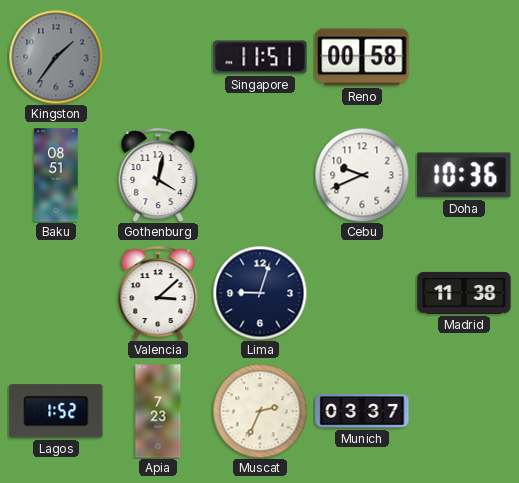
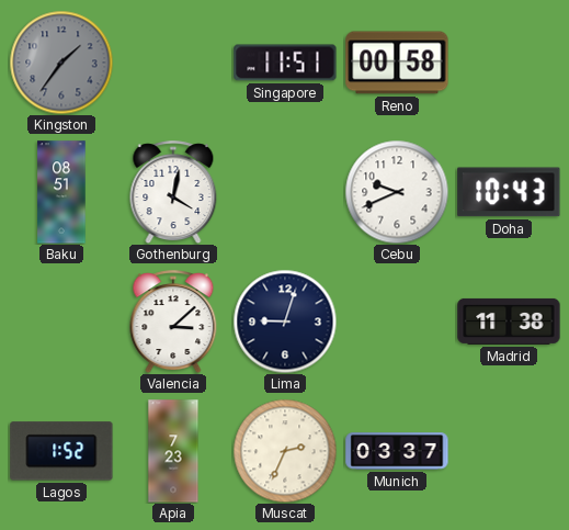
Doha: 10:36 -> 10:43
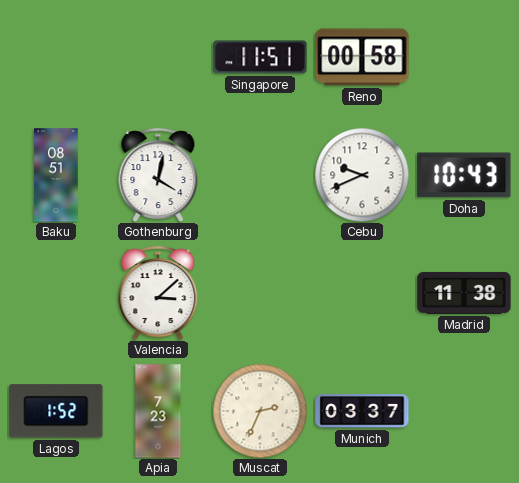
Kingston: 1:36 -> none
Lima: 9:03 -> none
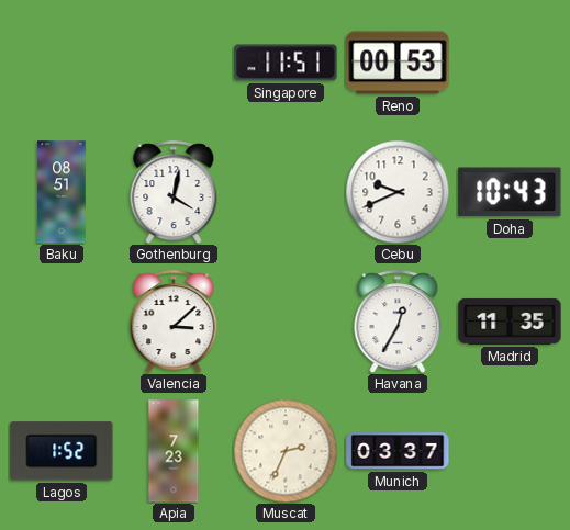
Reno: 00:58 -> 00:53
Havana: none -> 12:35
Madrid: 11:38 -> 11:35
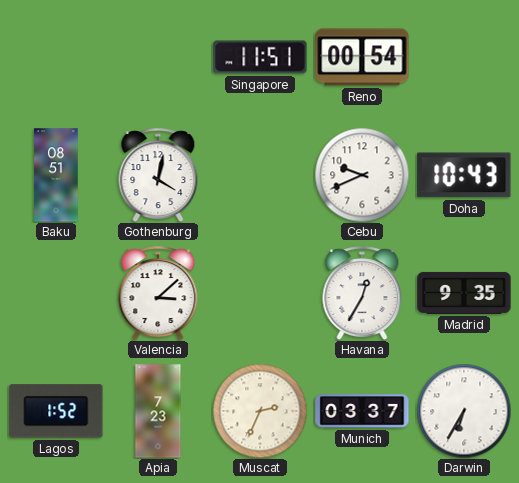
Reno: 00:53 -> 00:54
Madrid: 11:35 -> 9:35
Darwin: none -> 6:35
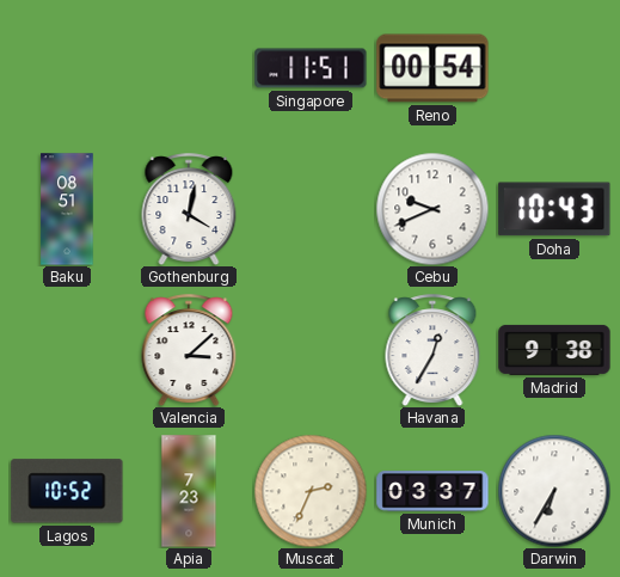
Madrid: 9:35 -> 9:38
Lagos: 1:52 -> 10:52
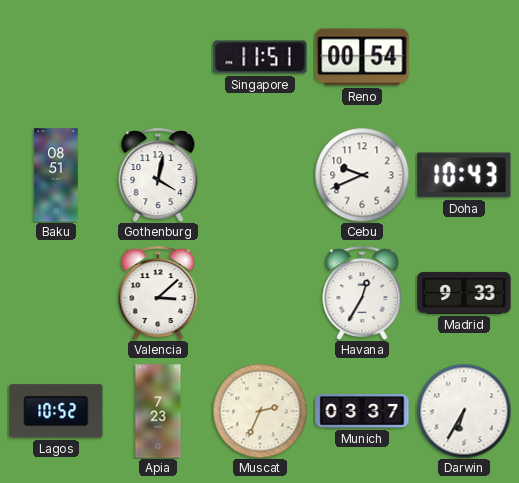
Madrid: 9:38 -> 9:33
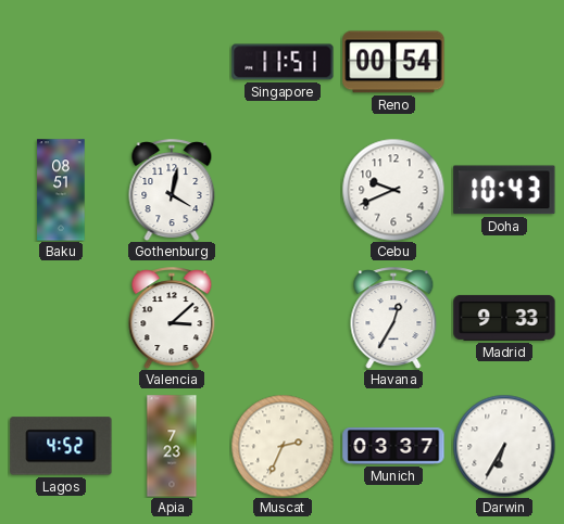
Lagos: 10:52 -> 4:52
